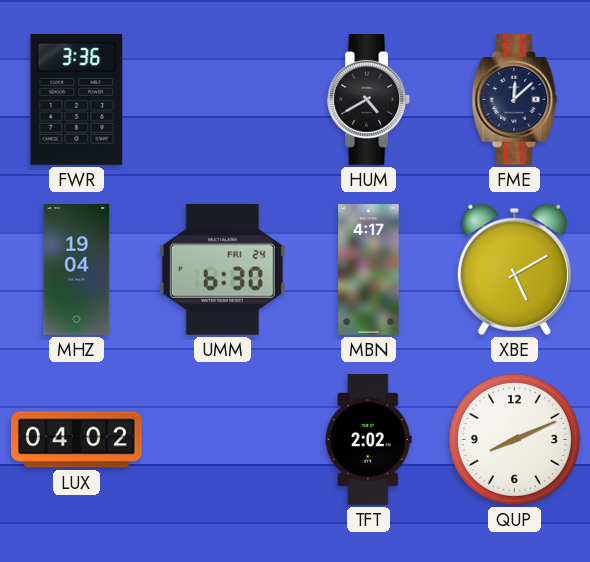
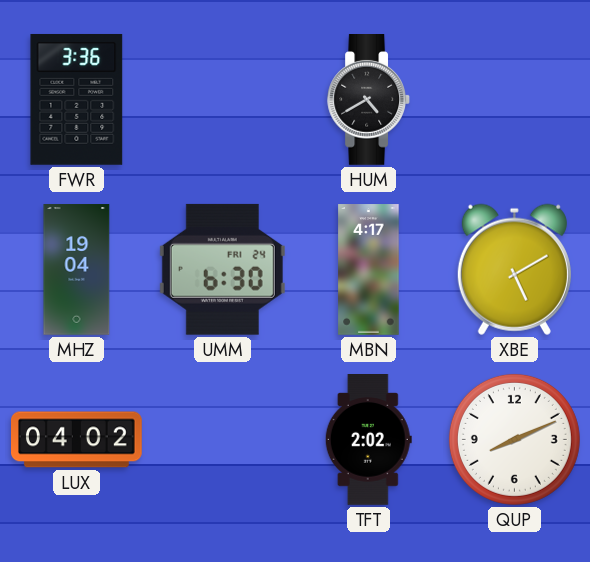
FME: 12:08 -> none
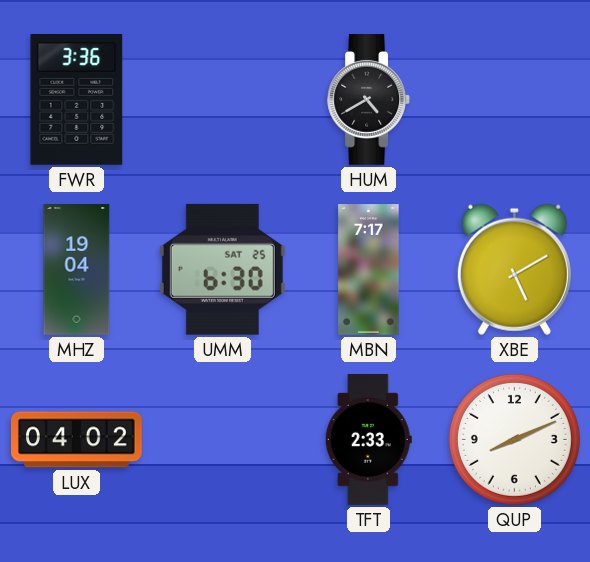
UMM date: FRI 24 -> SAT 25
MBN: 4:17 -> 7:17
TFT: 2:02 -> 2:33
